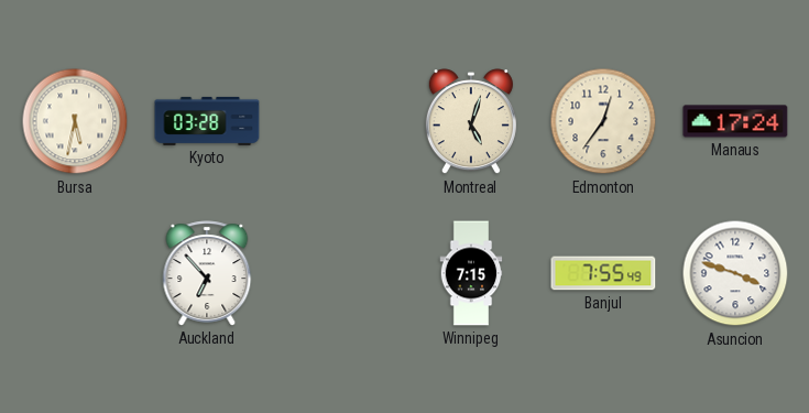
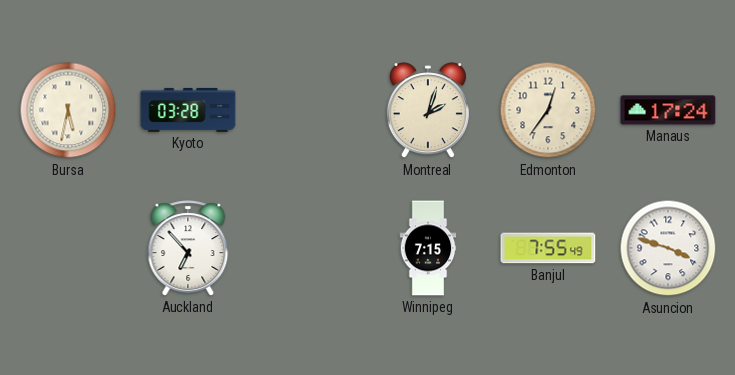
Montreal: 5:03 -> 2:03
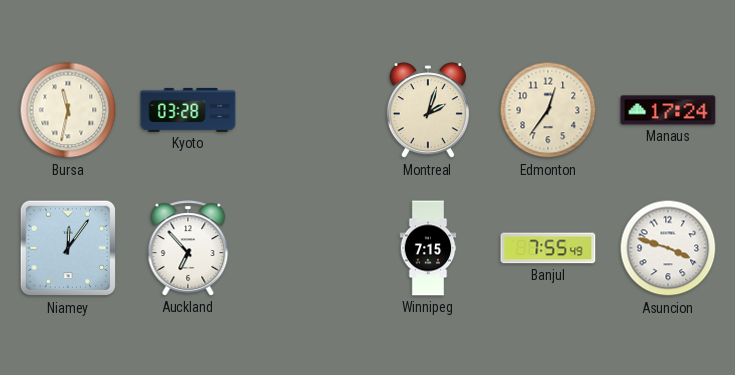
Bursa: 5:32 -> 11:32
Niamey: none -> 12:06
